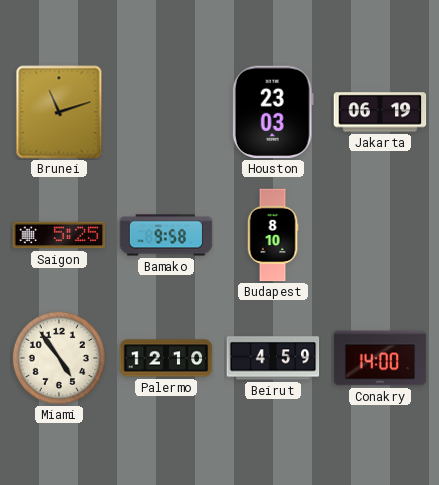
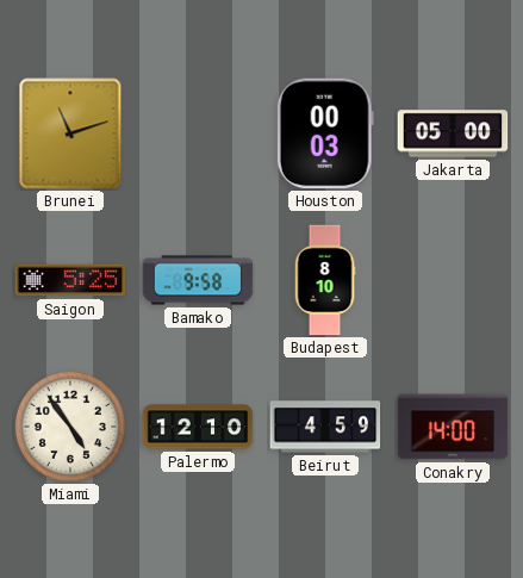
Houston: 23:03 -> 00:03
Jakarta: 06:19 -> 05:00
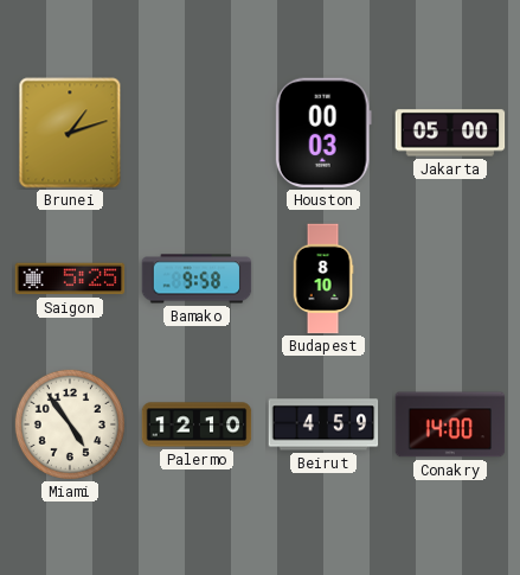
Brunei: 11:12 -> 1:12
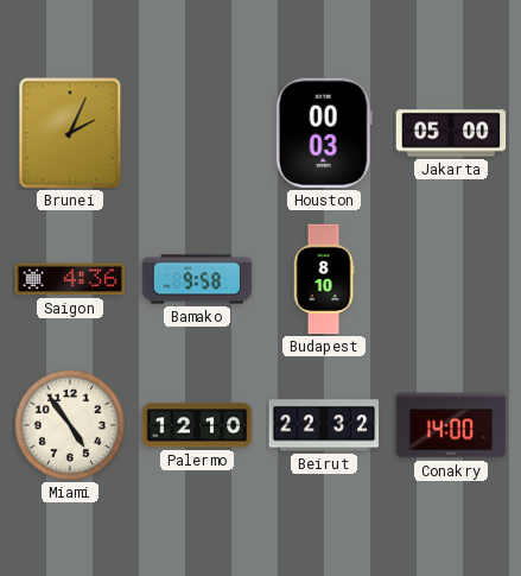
Brunei: 1:12 -> 2:04
Saigon: 5:25 -> 4:36
Beirut: 4:59 -> 22:32
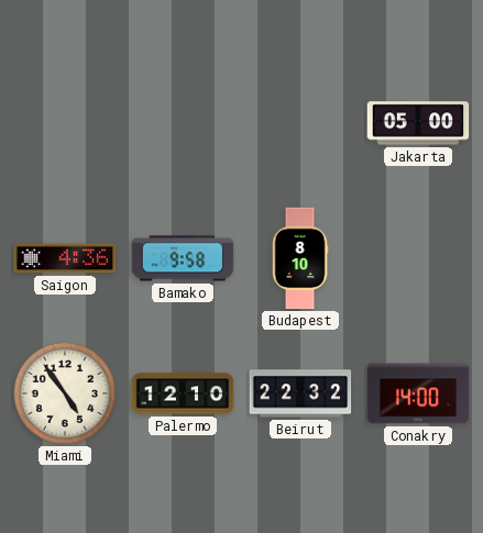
Brunei: 2:04 -> none
Houston: 00:03 -> none
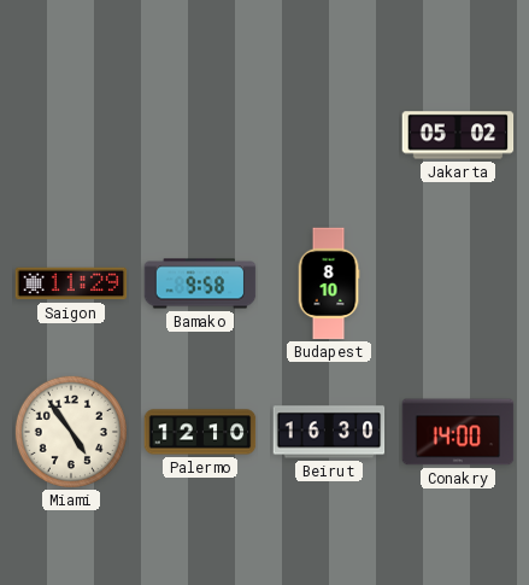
Jakarta: 05:00 -> 05:02
Saigon: 4:36 -> 11:29
Beirut: 22:32 -> 16:30
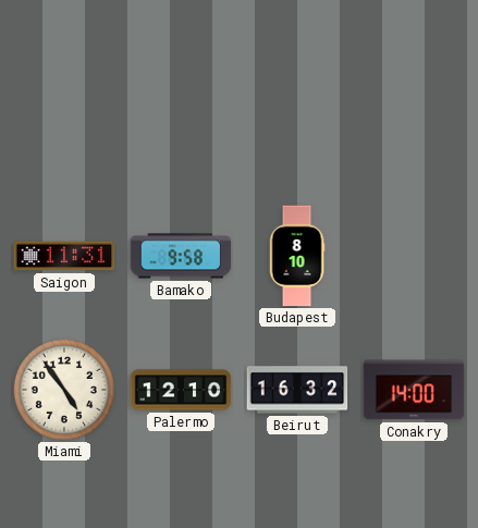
Jakarta: 05:02 -> none
Saigon: 11:29 -> 11:31
Beirut: 16:30 -> 16:32
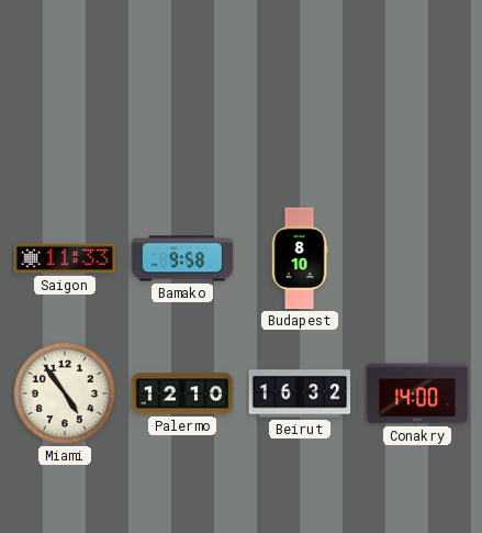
Saigon: 11:31 -> 11:33
